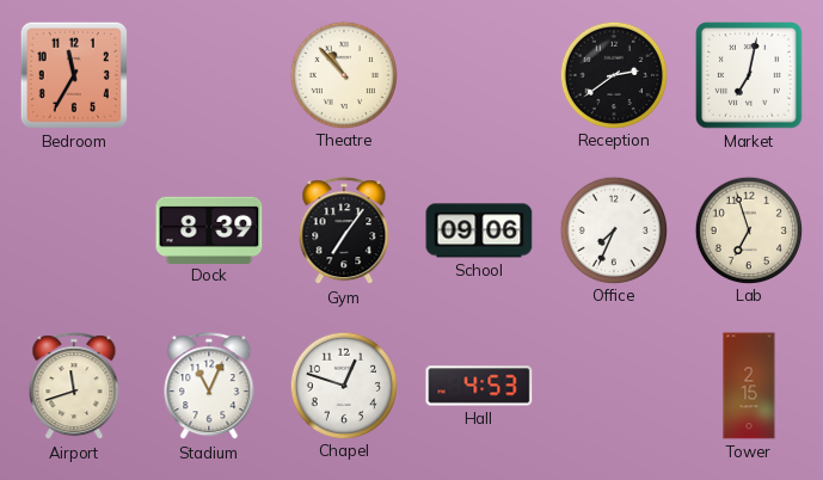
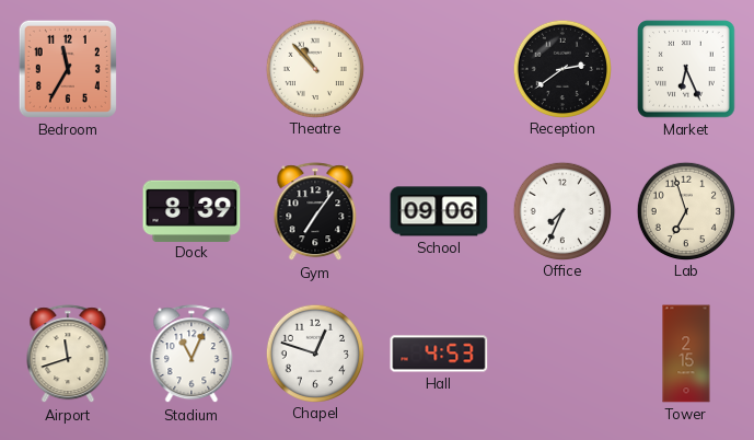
Market: 7:02 -> 6:26
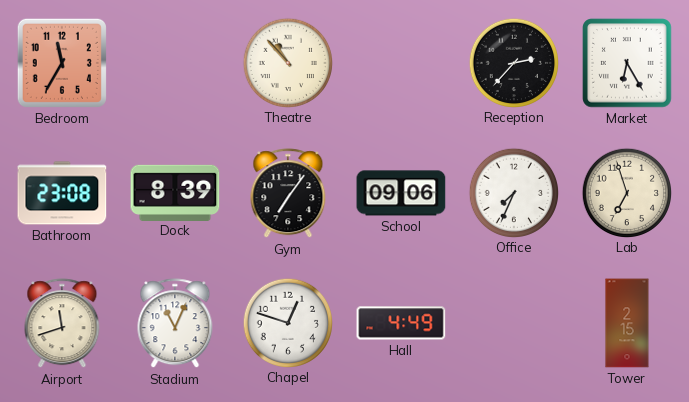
Reception: 2:39 -> 2:37
Market: 6:26 -> 6:25
Bathroom: none -> 23:08
Hall: 4:53 -> 4:49
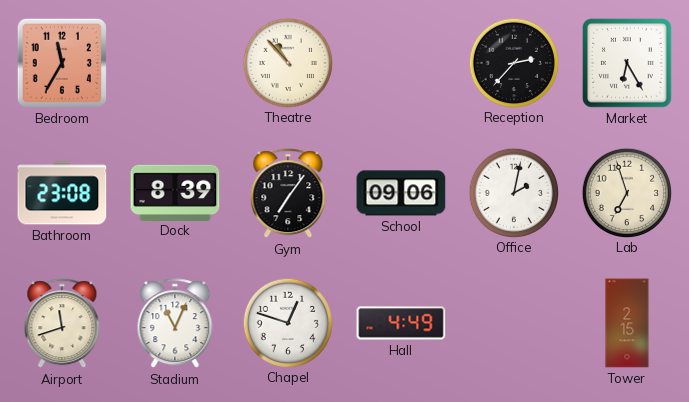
Office: 7:34 -> 2:02
